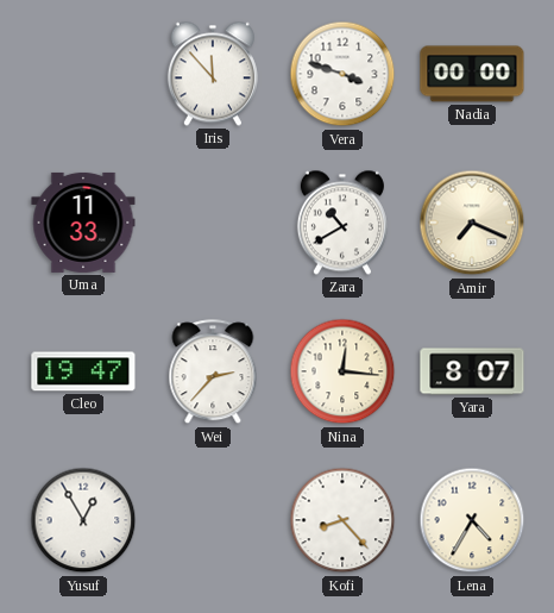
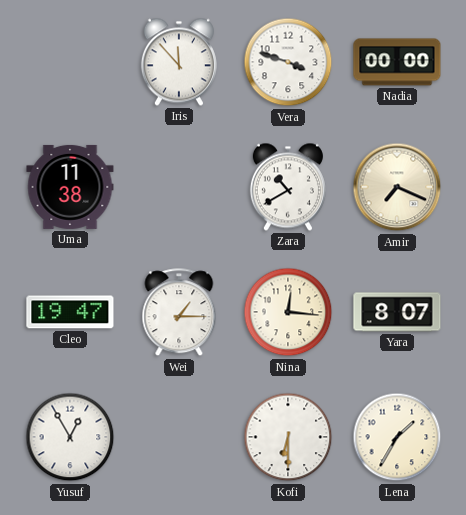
Uma: 11:33 -> 11:38
Wei: 2:37 -> 1:15
Kofi: 8:23 -> 6:30
Lena: 4:35 -> 1:35
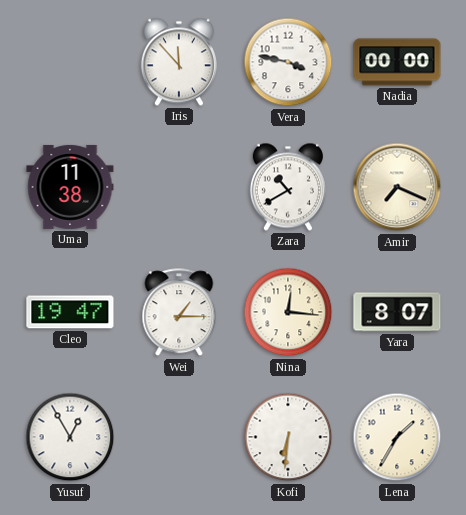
Vera: 3:48 -> 3:47
Kofi: 6:30 -> 6:31
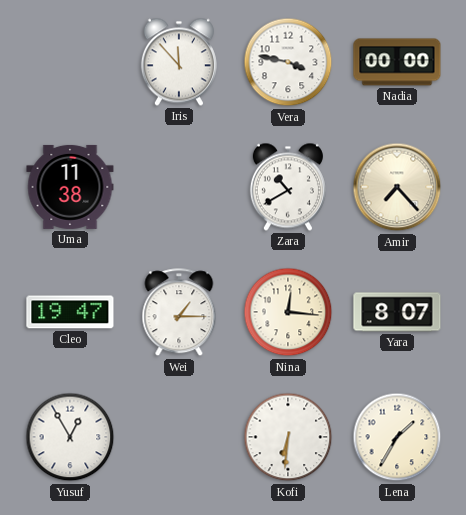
Amir: 7:19 -> 7:23
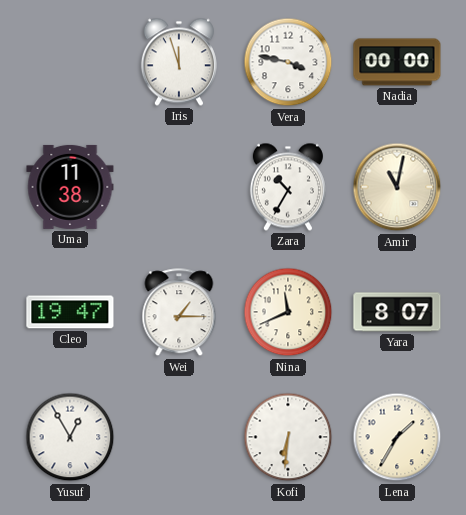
Iris: 11:53 -> 11:57
Zara: 10:40 -> 10:35
Amir: 7:23 -> 11:02
Nina: 12:16 -> 11:41
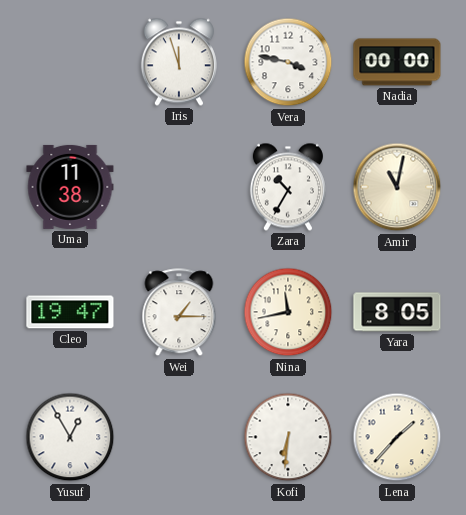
Nina: 11:41 -> 11:43
Yara: 8:07 -> 8:05
Lena: 1:35 -> 1:37
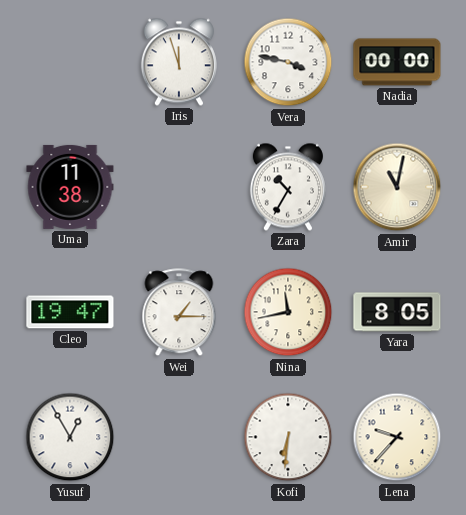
Lena: 1:37 -> 9:37
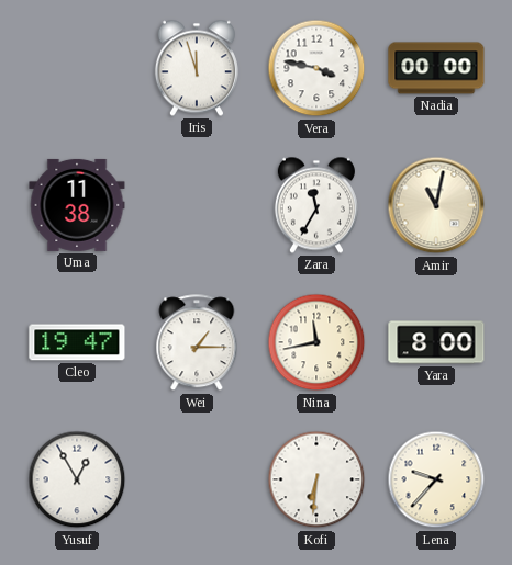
Zara: 10:35 -> 11:35
Yara: 8:05 -> 8:00
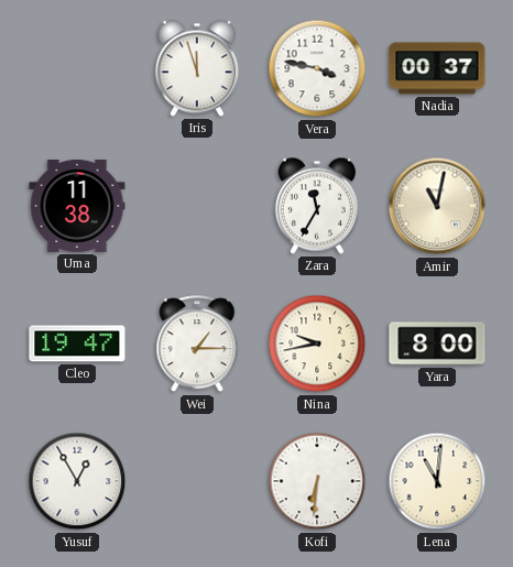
Nadia: 00:00 -> 00:37
Nina: 11:43 -> 9:43
Lena: 9:37 -> 11:01
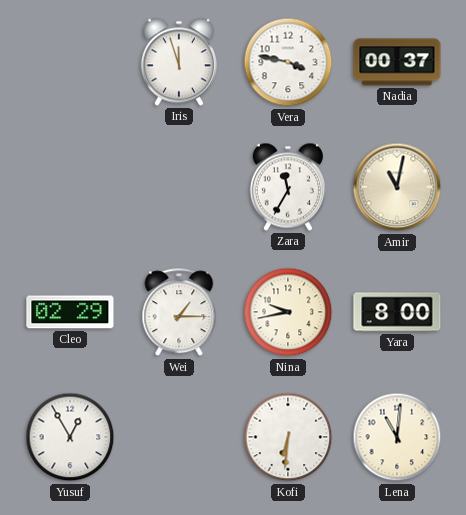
Uma: 11:38 -> none
Cleo: 19:47 -> 02:29
